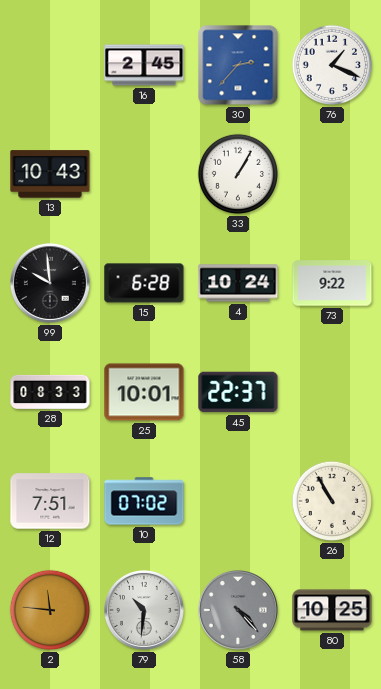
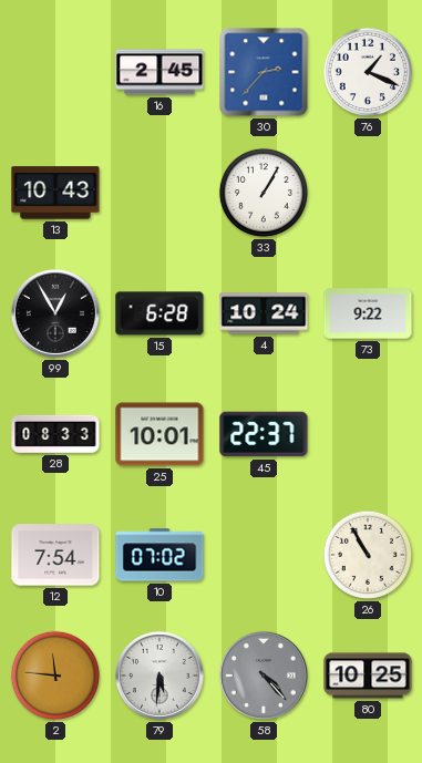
99: 9:59 -> 12:55
12: 7:51 -> 7:54
79: 10:31 -> 5:31
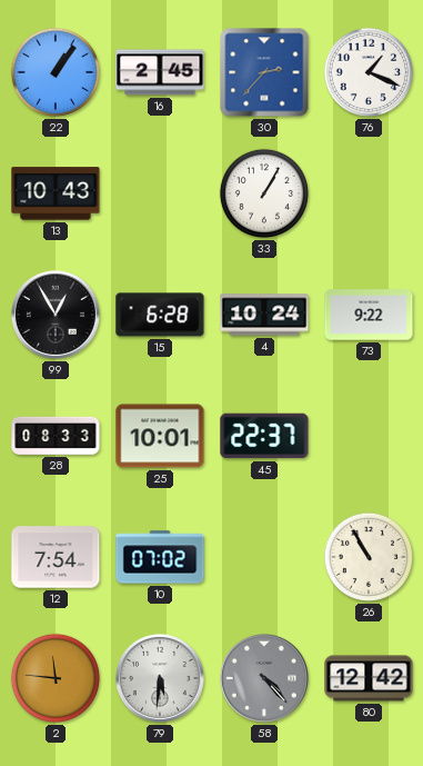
22: none -> 1:06
80: 10:25 -> 12:42
